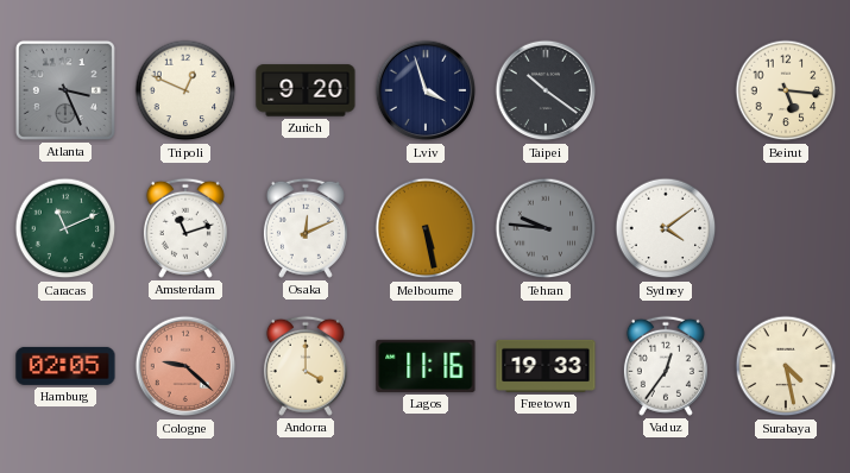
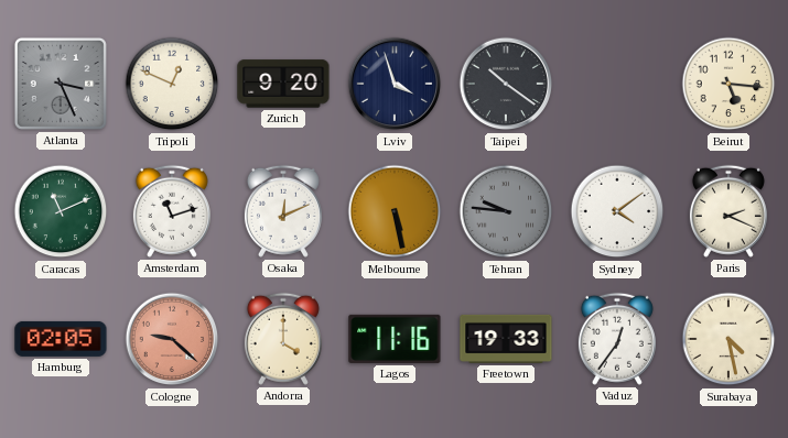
Paris: none -> 2:19
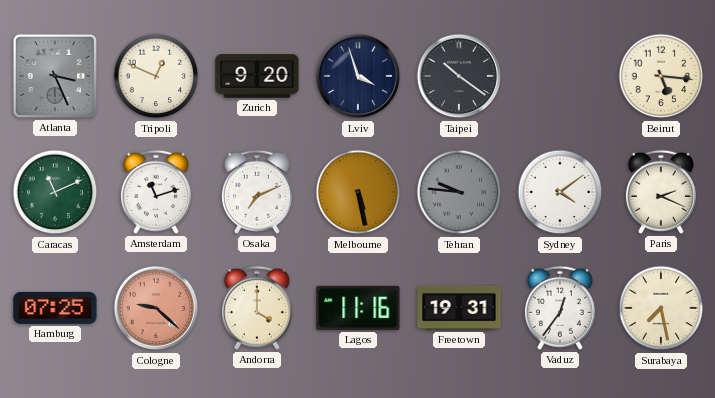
Osaka: 12:11 -> 7:11
Hamburg: 02:05 -> 07:25
Freetown: 19:33 -> 19:31
Surabaya: 4:28 -> 7:28
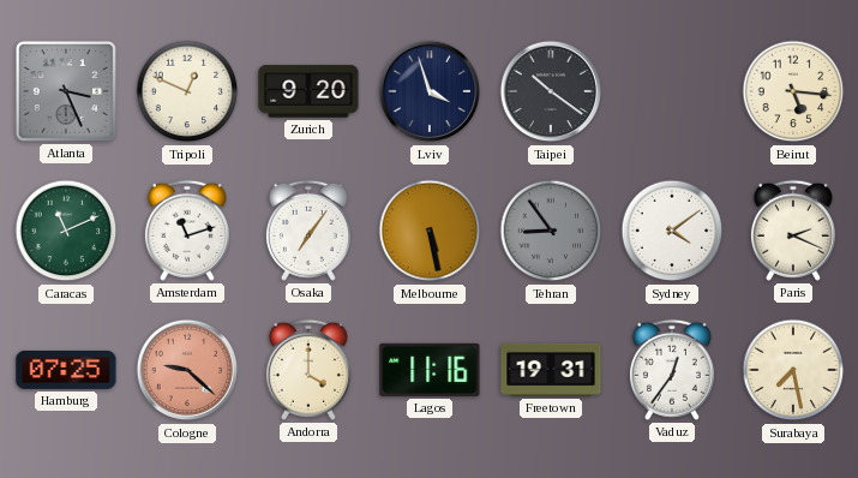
Osaka: 7:11 -> 7:06
Tehran: 9:46 -> 8:54
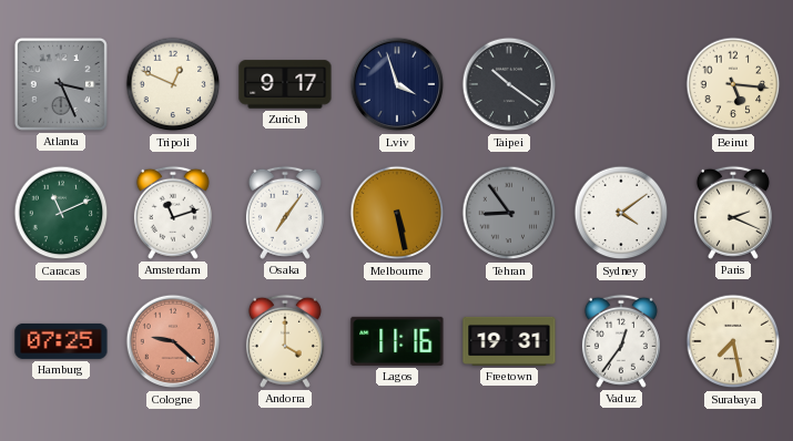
Zurich: 9:20 -> 9:17
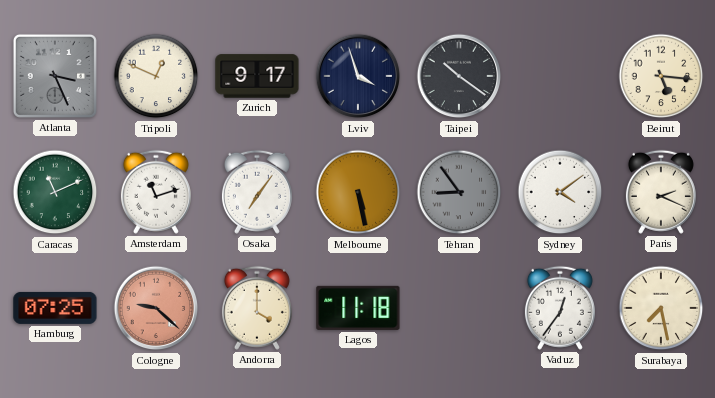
Lagos: 11:16 -> 11:18
Freetown: 19:31 -> none
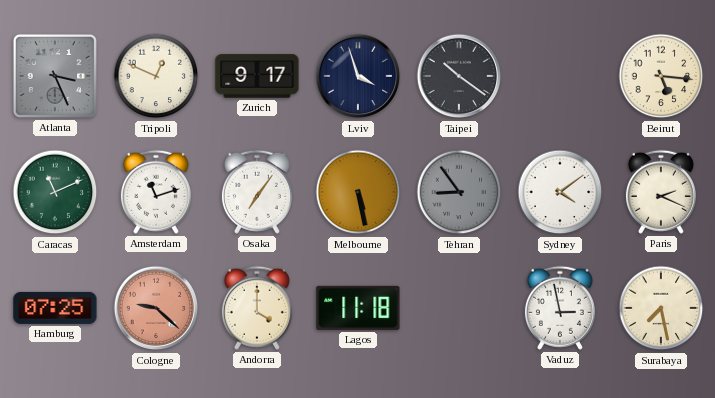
Vaduz: 12:36 -> 2:58
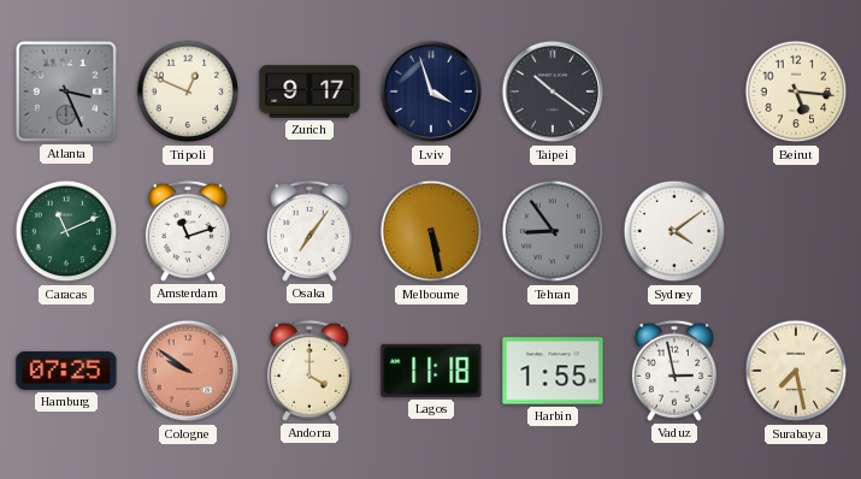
Paris: 2:19 -> none
Cologne: 9:22 -> 9:51
Harbin: none -> 1:55
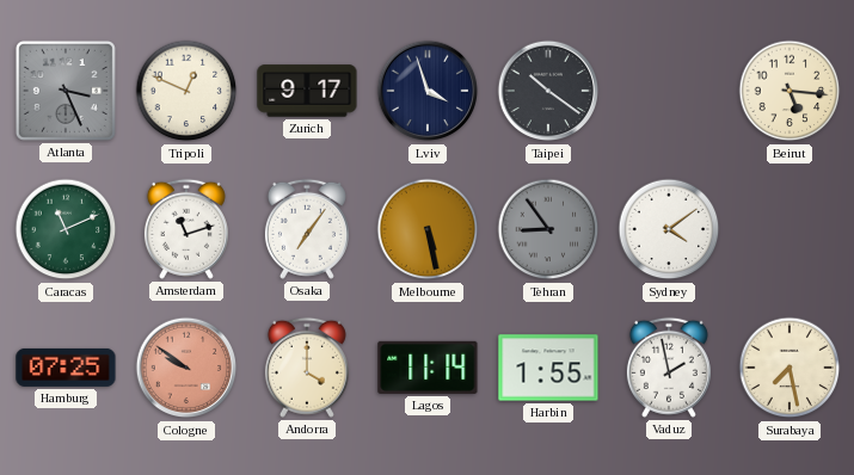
Lagos: 11:18 -> 11:14
Vaduz: 2:58 -> 1:58
